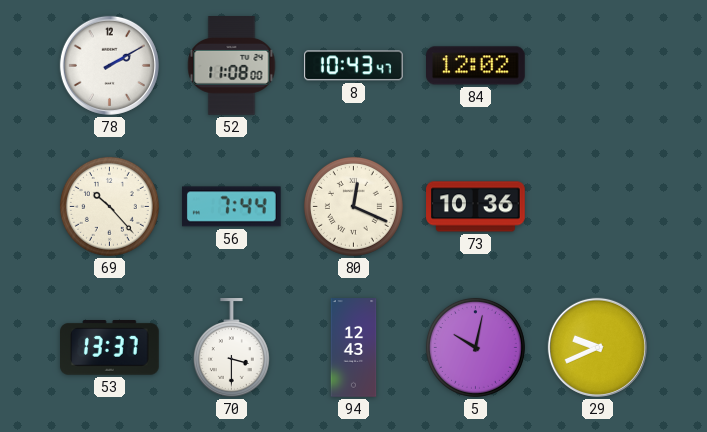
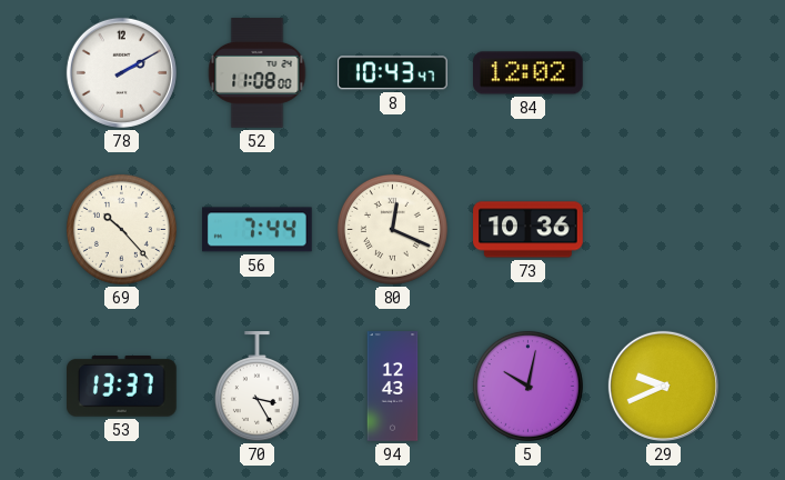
70: 3:30 -> 3:25
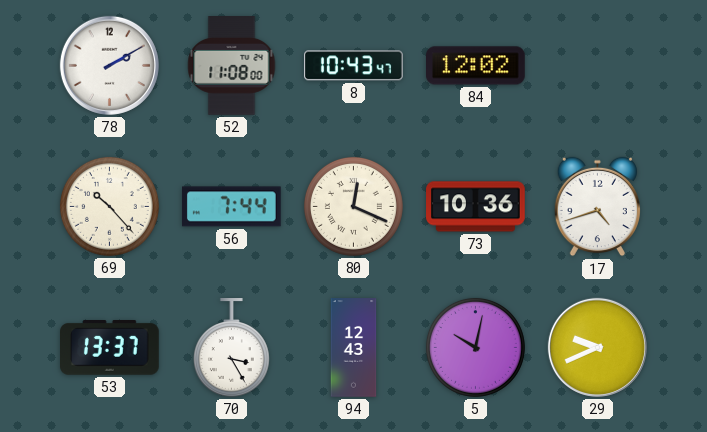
17: none -> 4:42
